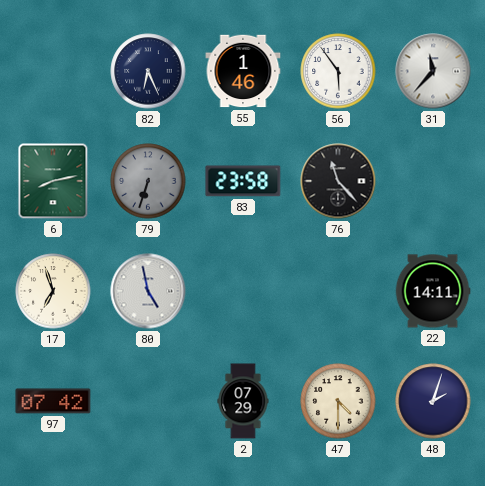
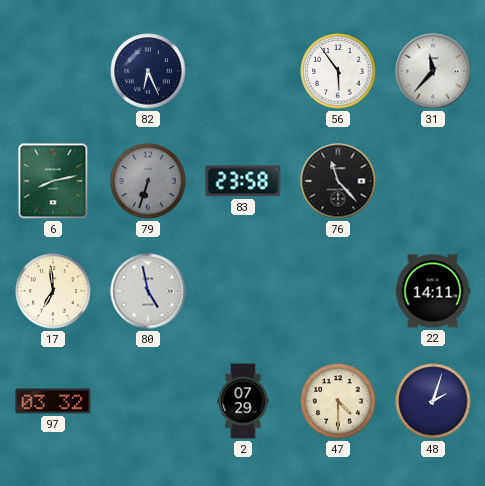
55: 1:46 -> none
17: 6:57 -> 6:59
97: 07:42 -> 03:32
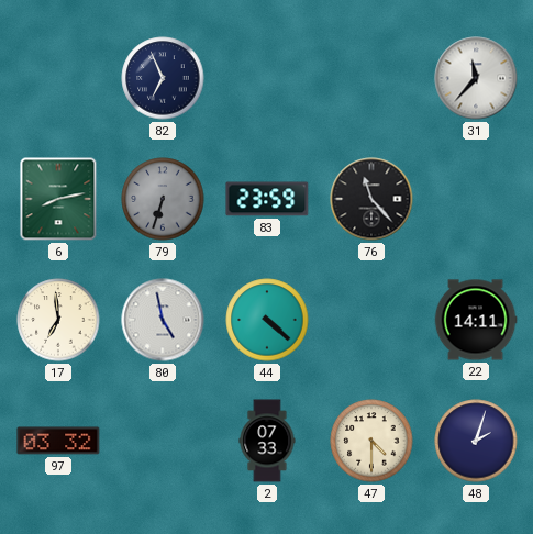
82: 6:26 -> 6:56
56: 5:54 -> none
83: 23:58 -> 23:59
44: none -> 4:22
2: 07:29 -> 07:33
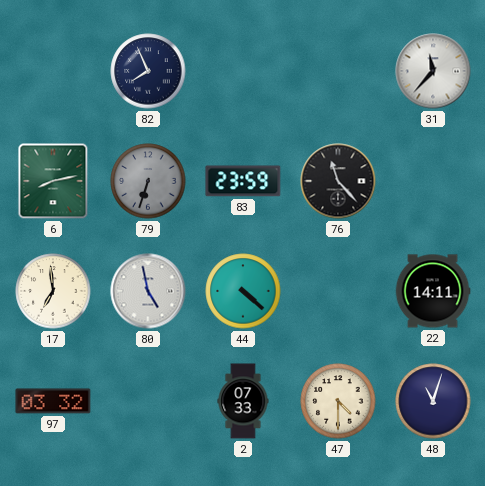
82: 6:56 -> 7:56
48: 2:03 -> 11:03
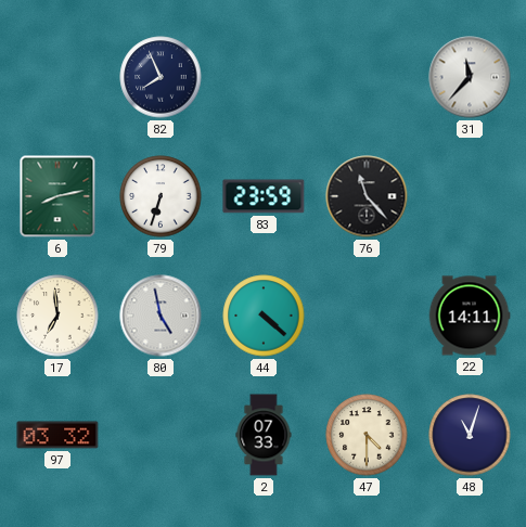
79 dial: grey -> white
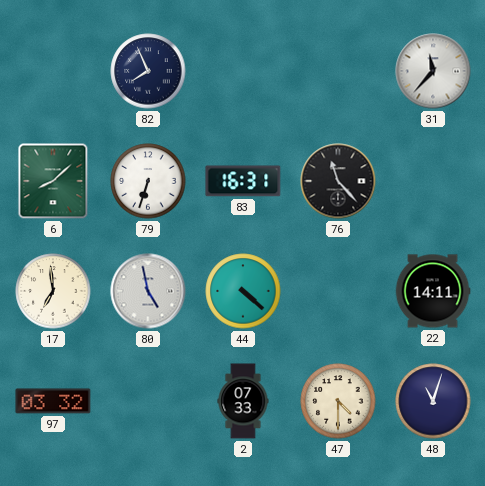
6: 8:13 -> 8:08
83: 23:59 -> 16:31
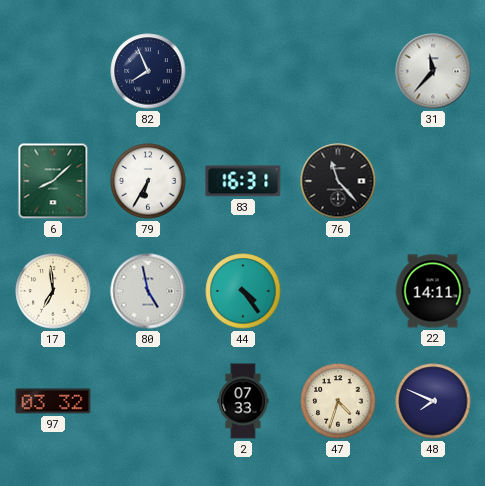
79: 6:33 -> 6:35
44: 4:22 -> 4:24
47: 4:30 -> 4:33
48: 11:03 -> 7:49
